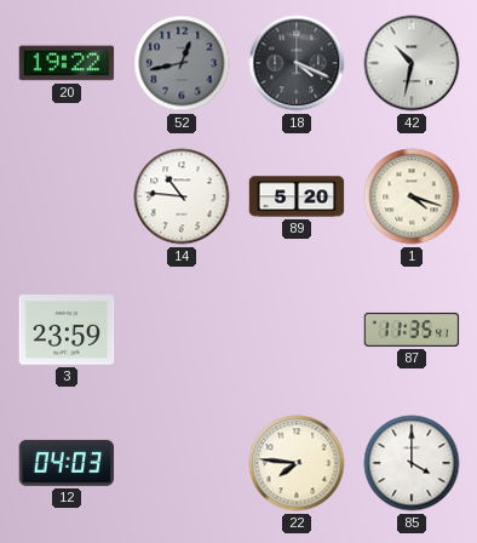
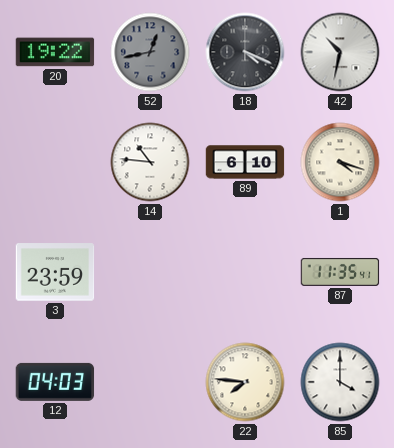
89: 5:20 -> 6:10
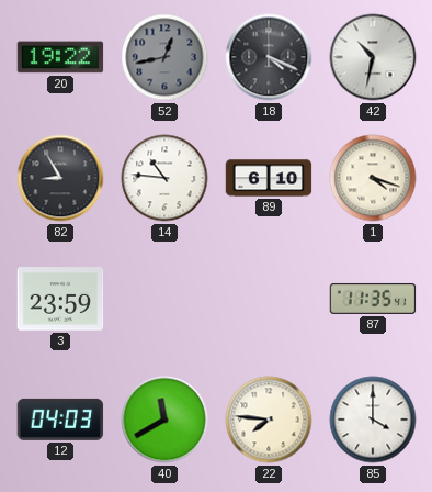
82: none -> 8:55
40: none -> 11:40
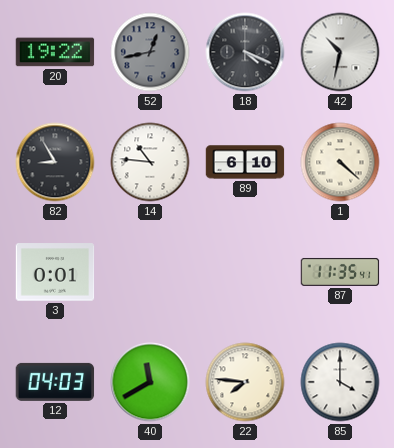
1: 4:18 -> 4:22
3: 23:59 -> 0:01
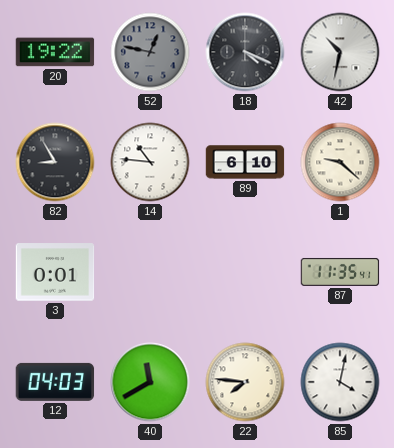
52: 12:43 -> 12:47
1: 4:22 -> 9:22
85: 4:00 -> 4:02
